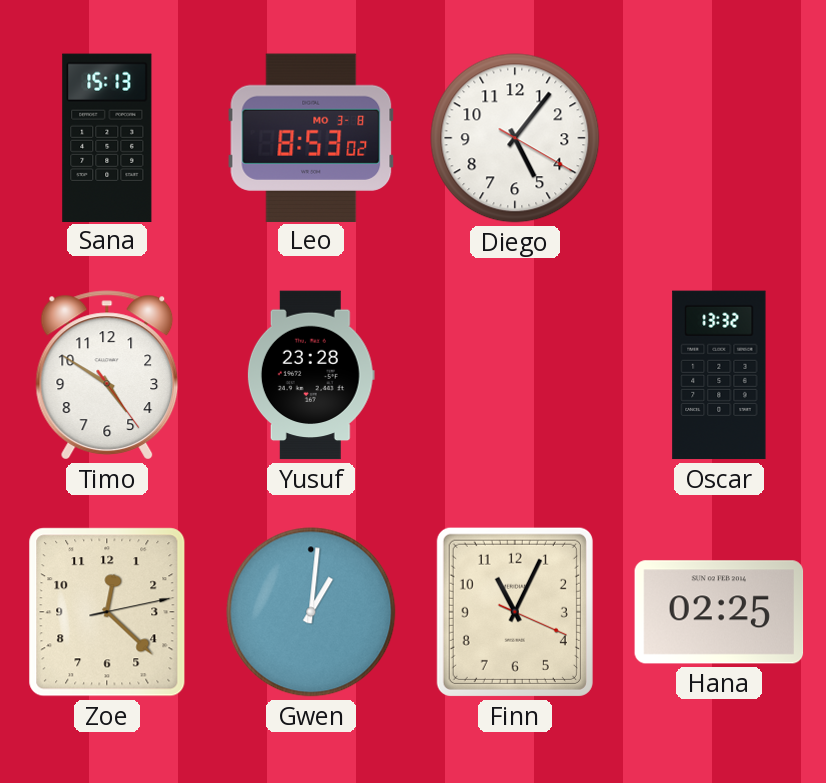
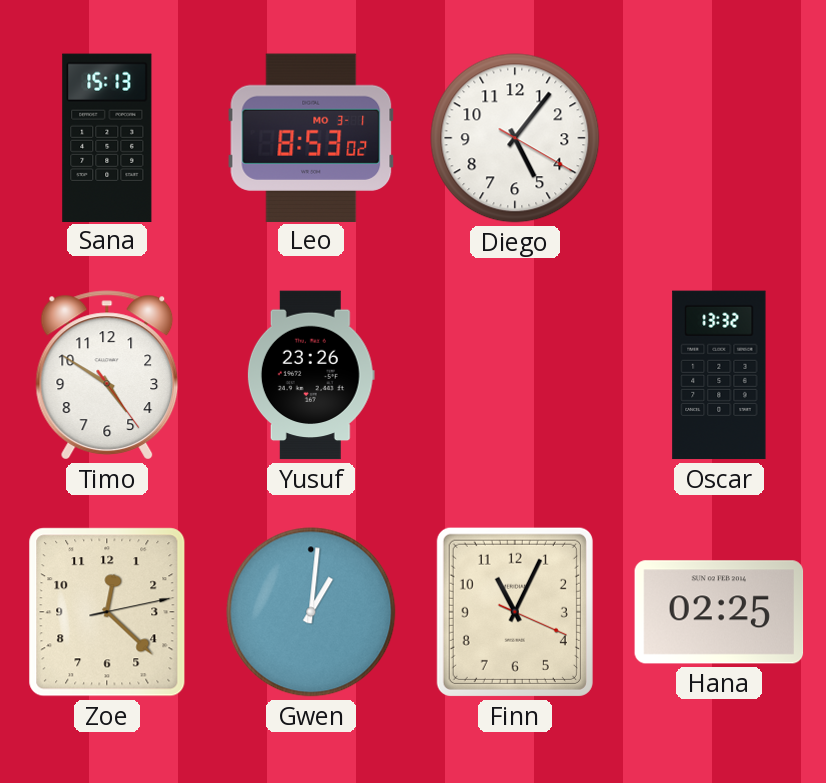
Leo date: MO 3-8 -> MO 3-1
Yusuf: 23:28 -> 23:26
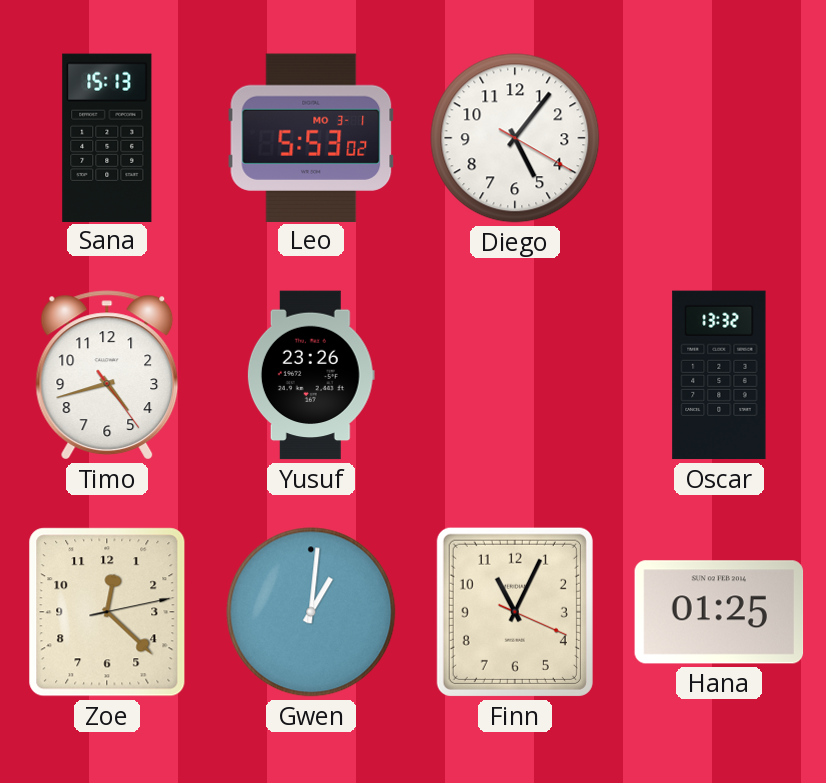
Leo: 8:53 -> 5:53
Timo: 4:50 -> 4:42
Hana: 02:25 -> 01:25
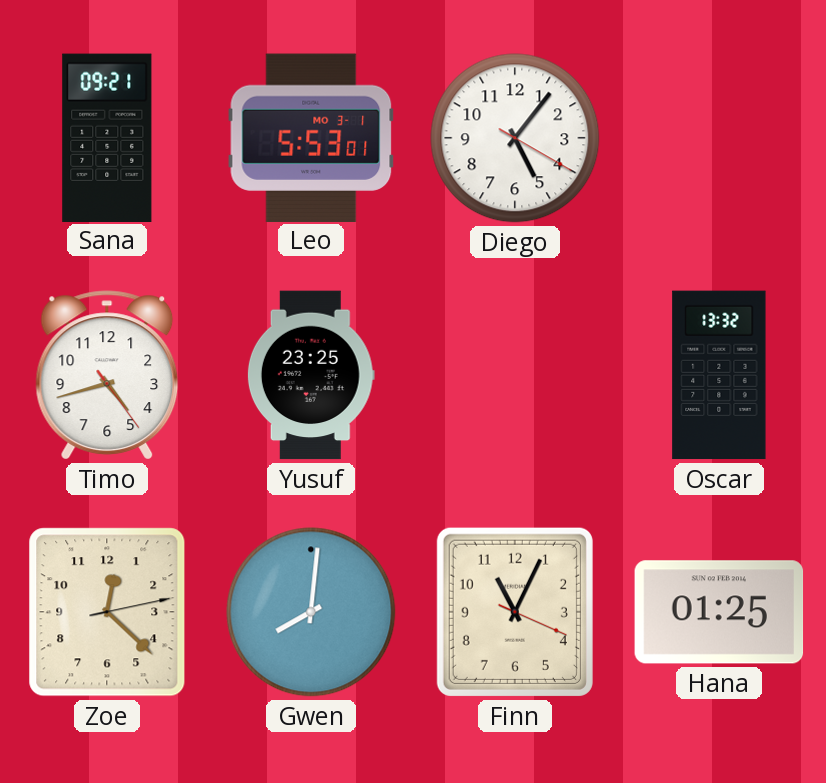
Sana: 15:13 -> 09:21
Leo: 5:53:02 -> 5:53:01
Yusuf: 23:26 -> 23:25
Gwen: 1:01 -> 8:01
